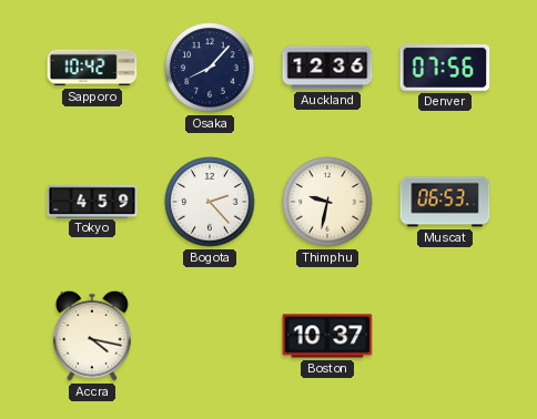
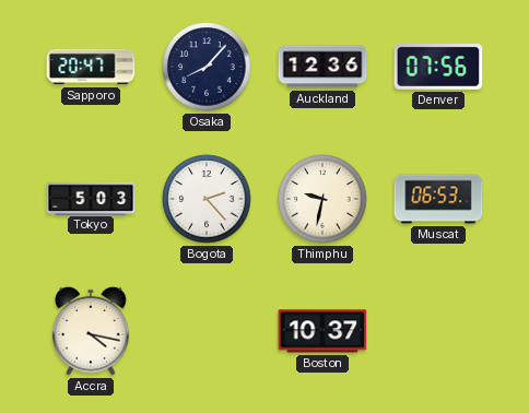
Sapporo: 10:42 -> 20:47
Tokyo: 4:59 -> 5:03
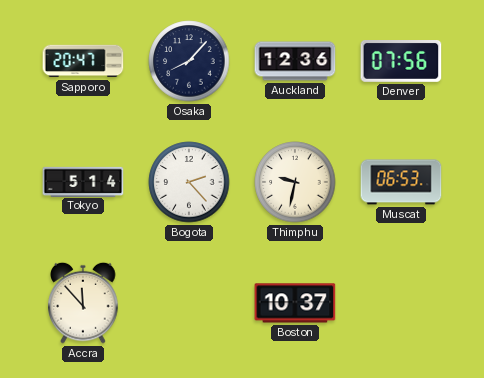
Tokyo: 5:03 -> 5:14
Accra: 4:17 -> 11:53
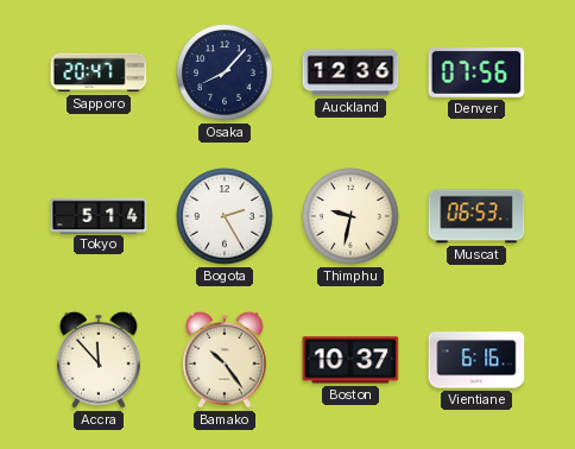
Bogota: 2:23 -> 2:25
Bamako: none -> 10:24
Vientiane: none -> 6:16
